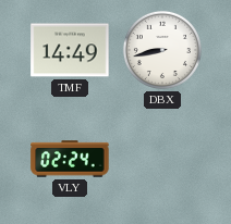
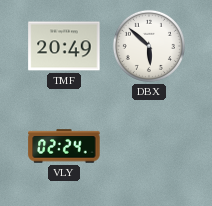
TMF: 14:49 -> 20:49
DBX: 8:43 -> 5:52
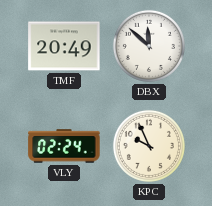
DBX: 5:52 -> 11:52
KPC: none -> 9:56
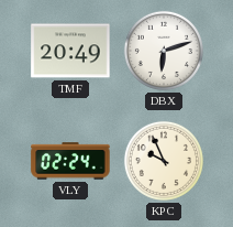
DBX: 11:52 -> 6:12
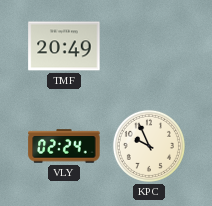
DBX: 6:12 -> none
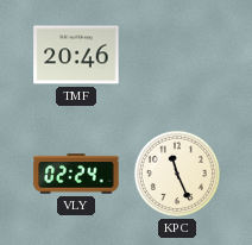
TMF: 20:49 -> 20:46
KPC: 9:56 -> 11:26
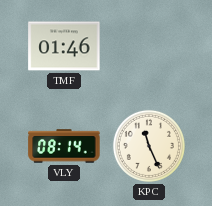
TMF: 20:46 -> 01:46
VLY: 02:24 -> 08:14
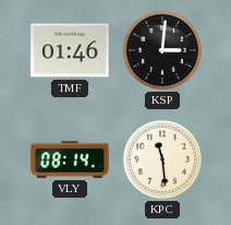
KSP: none -> 3:01
KPC: 11:26 -> 11:29
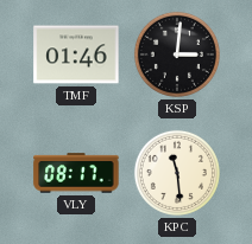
VLY: 08:14 -> 08:17
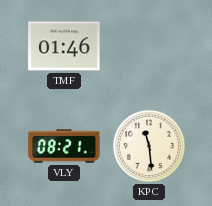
KSP: 3:01 -> none
VLY: 08:17 -> 08:21
